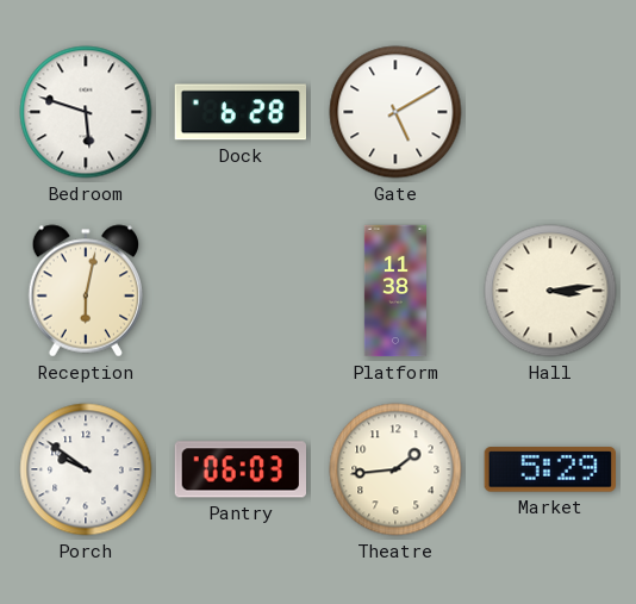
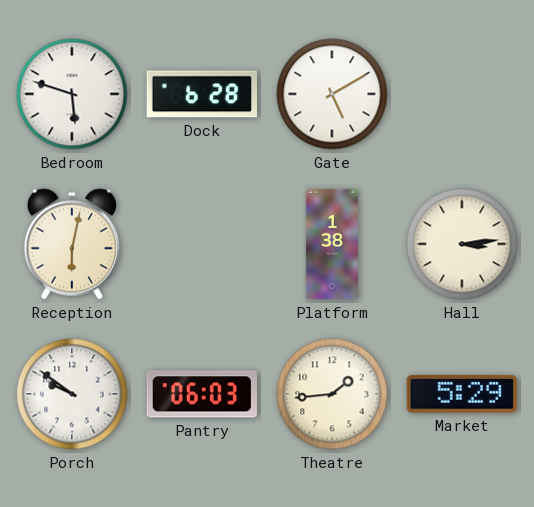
Platform: 11:38 -> 1:38
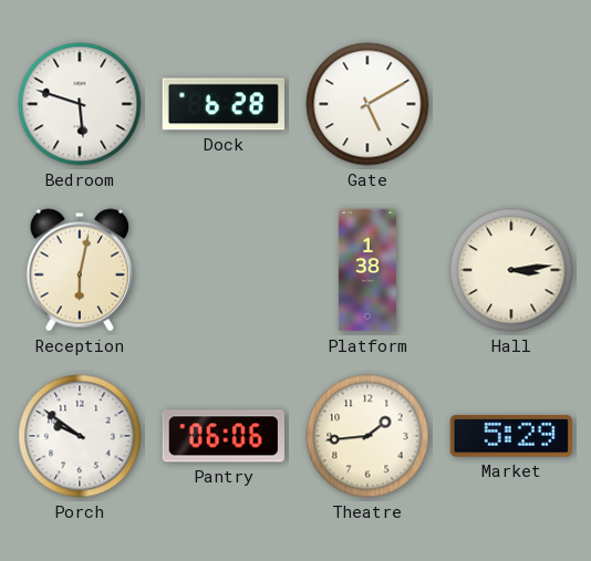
Pantry: 06:03 -> 06:06
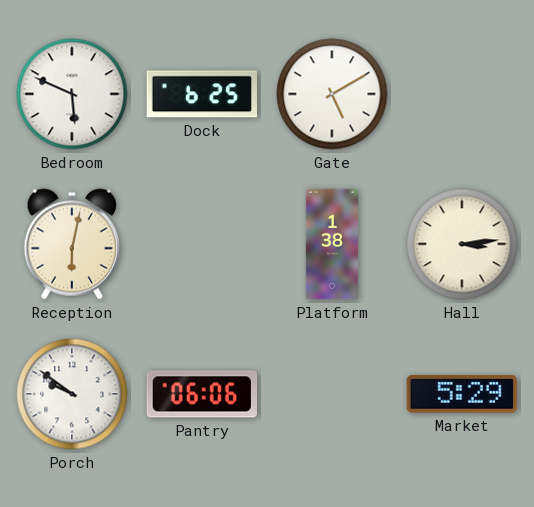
Bedroom: 5:48 -> 5:49
Dock: 6:28 -> 6:25
Theatre: 1:44 -> none
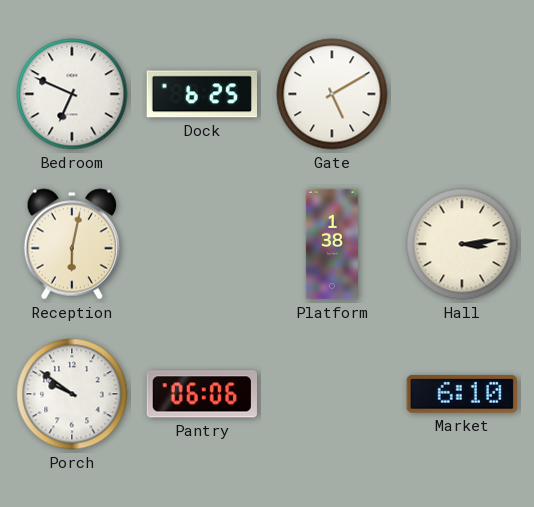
Bedroom: 5:49 -> 6:49
Market: 5:29 -> 6:10
